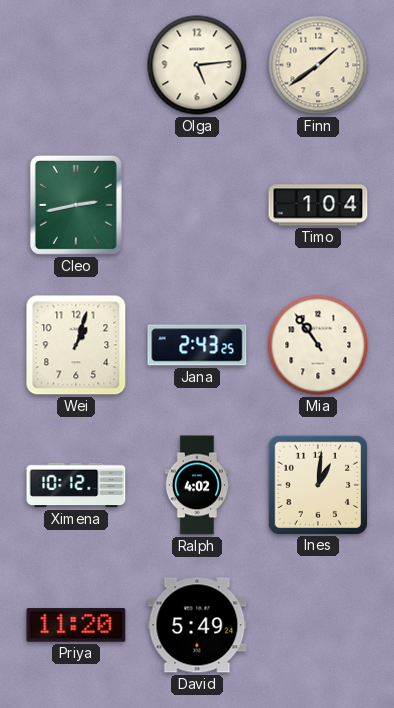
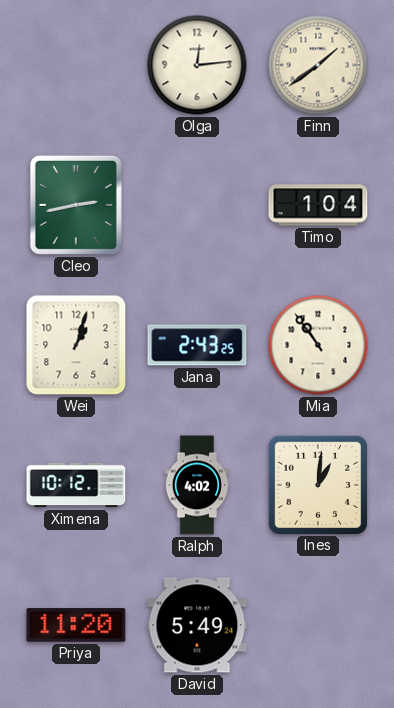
Olga: 5:14 -> 12:14
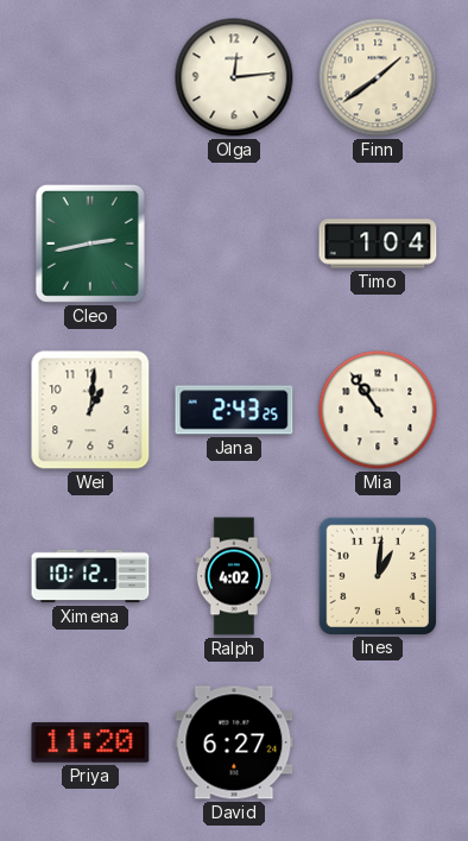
Wei: 1:03 -> 1:01
David: 5:49 -> 6:27
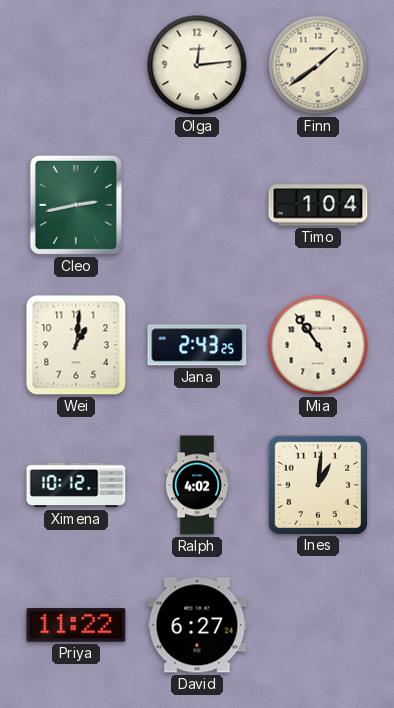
Priya: 11:20 -> 11:22
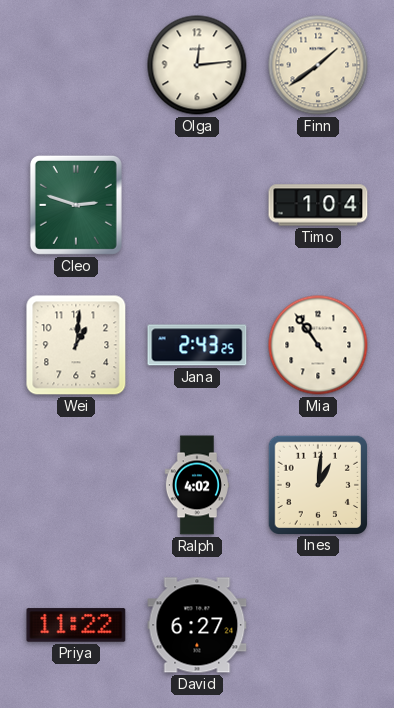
Cleo: 2:43 -> 2:48
Ximena: 10:12 -> none
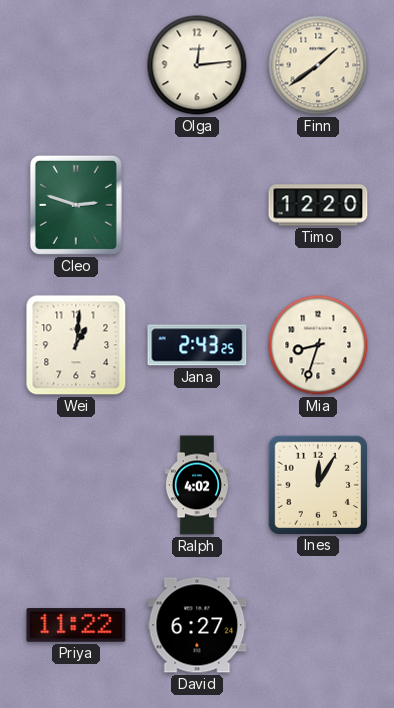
Timo: 1:04 -> 12:20
Mia: 10:54 -> 8:33
Ines: 1:01 -> 12:05
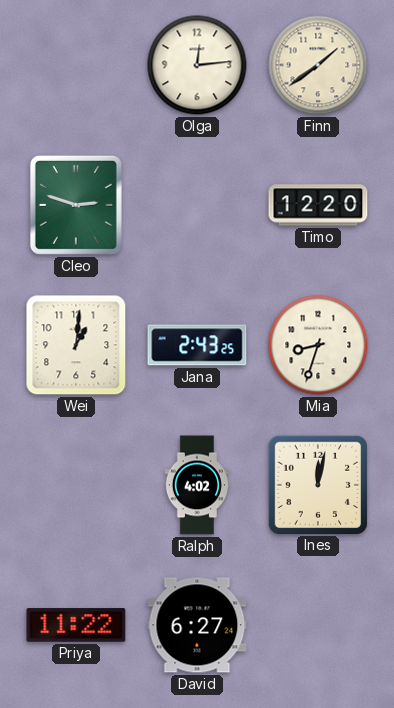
Ines: 12:05 -> 12:02
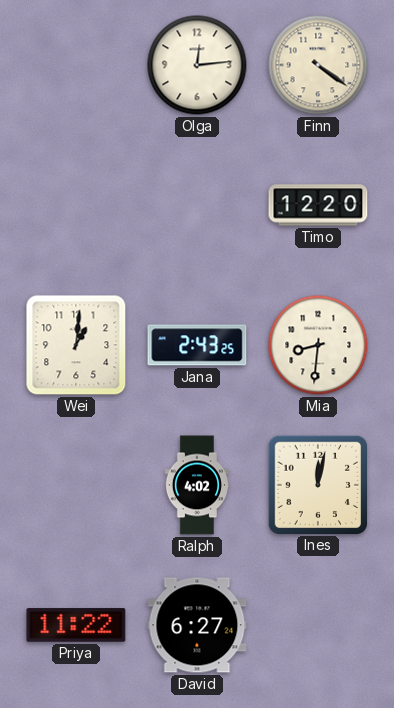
Finn: 1:39 -> 4:21
Cleo: 2:48 -> none
Mia: 8:33 -> 8:31
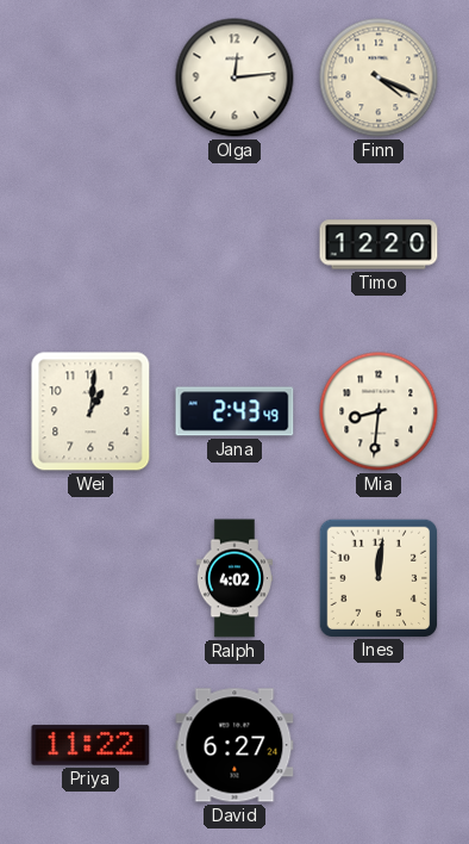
Finn: 4:21 -> 4:19
Jana: 2:43:25 -> 2:43:49
Ines: 12:02 -> 12:01
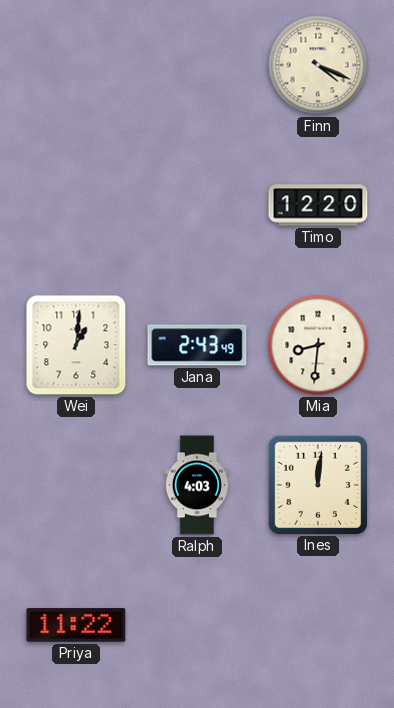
Olga: 12:14 -> none
Ralph: 4:02 -> 4:03
David: 6:27 -> none
